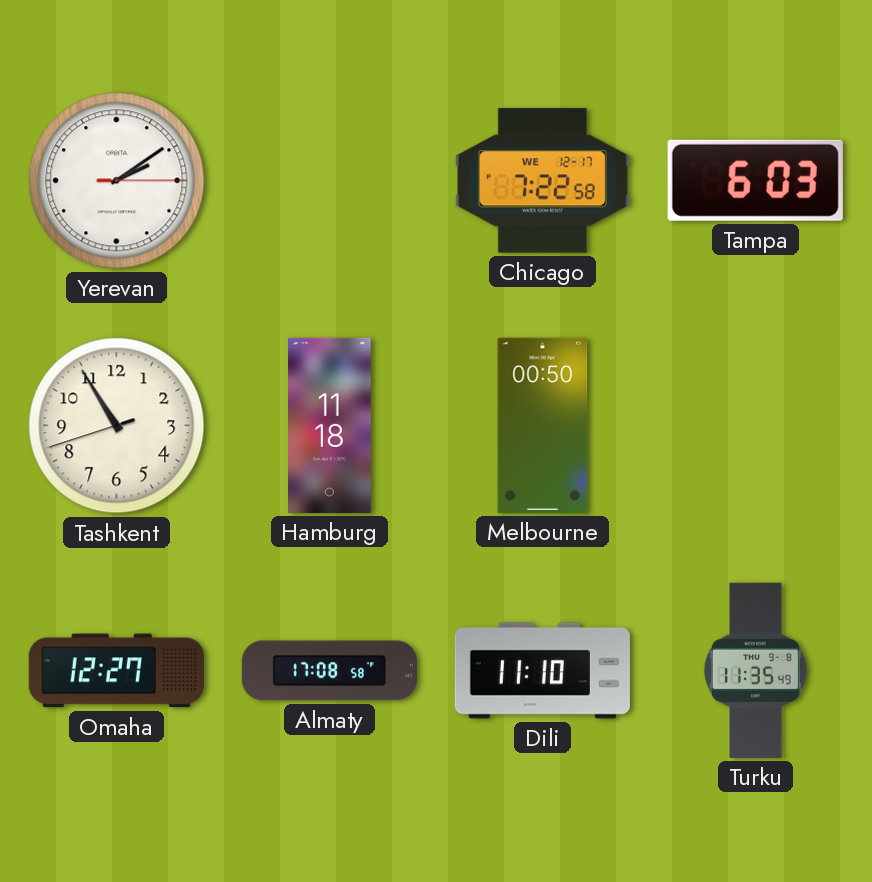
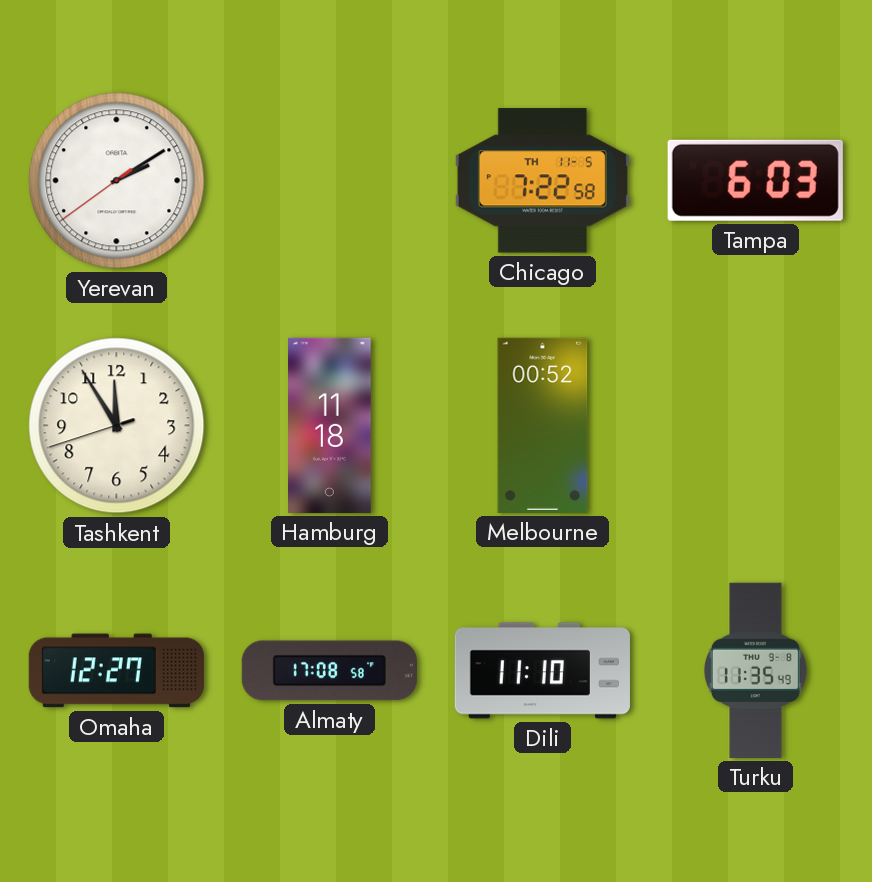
Yerevan: 2:09:15 -> 2:09:39
Chicago date: WE 12-17 -> TH 11-5
Tashkent: 10:54 -> 11:54
Melbourne: 00:50 -> 00:52
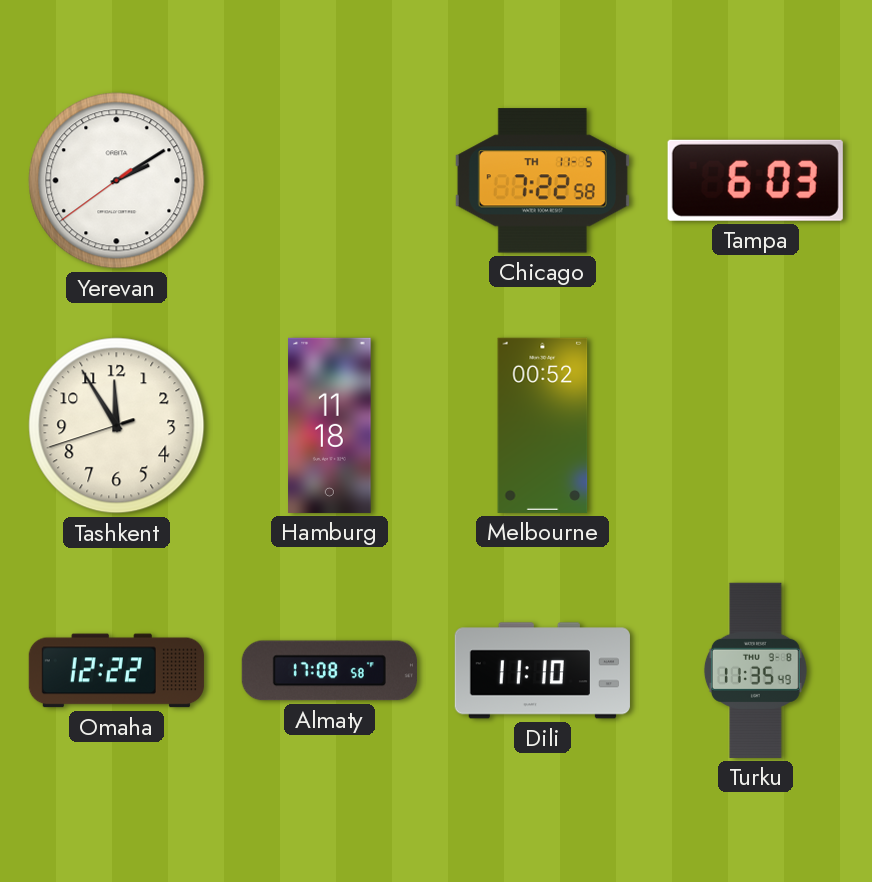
Omaha: 12:27 -> 12:22
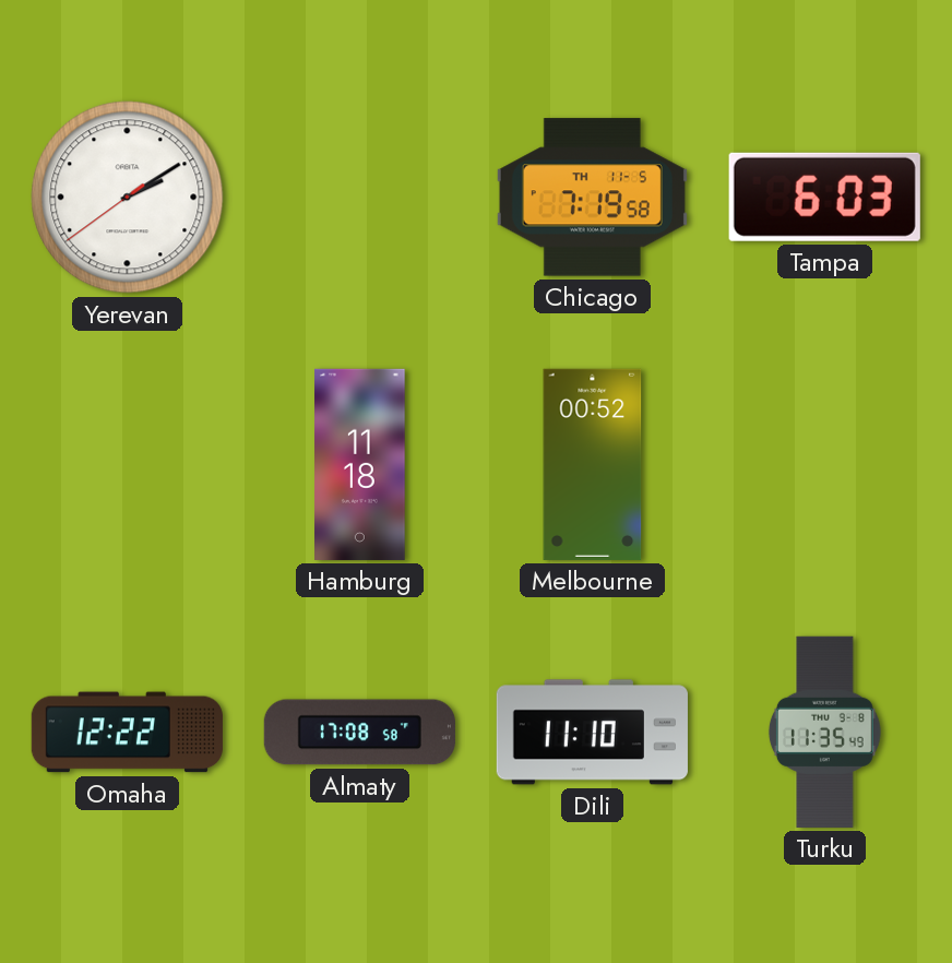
Chicago: 7:22 -> 7:19
Tashkent: 11:54 -> none
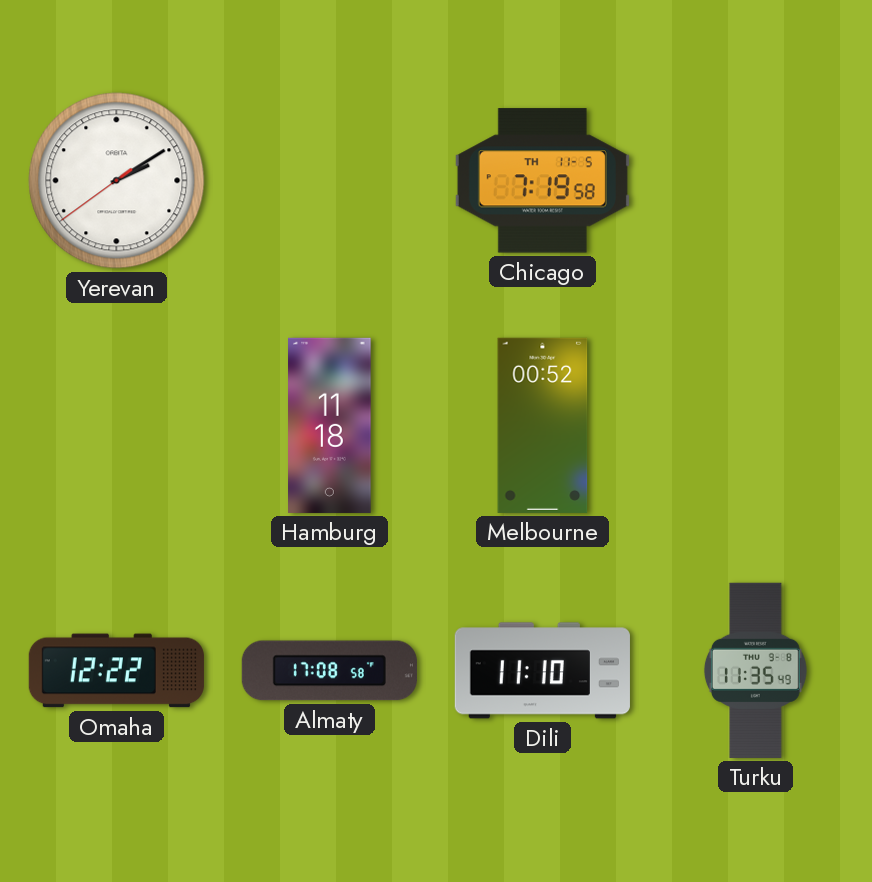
Tampa: 6:03 -> none
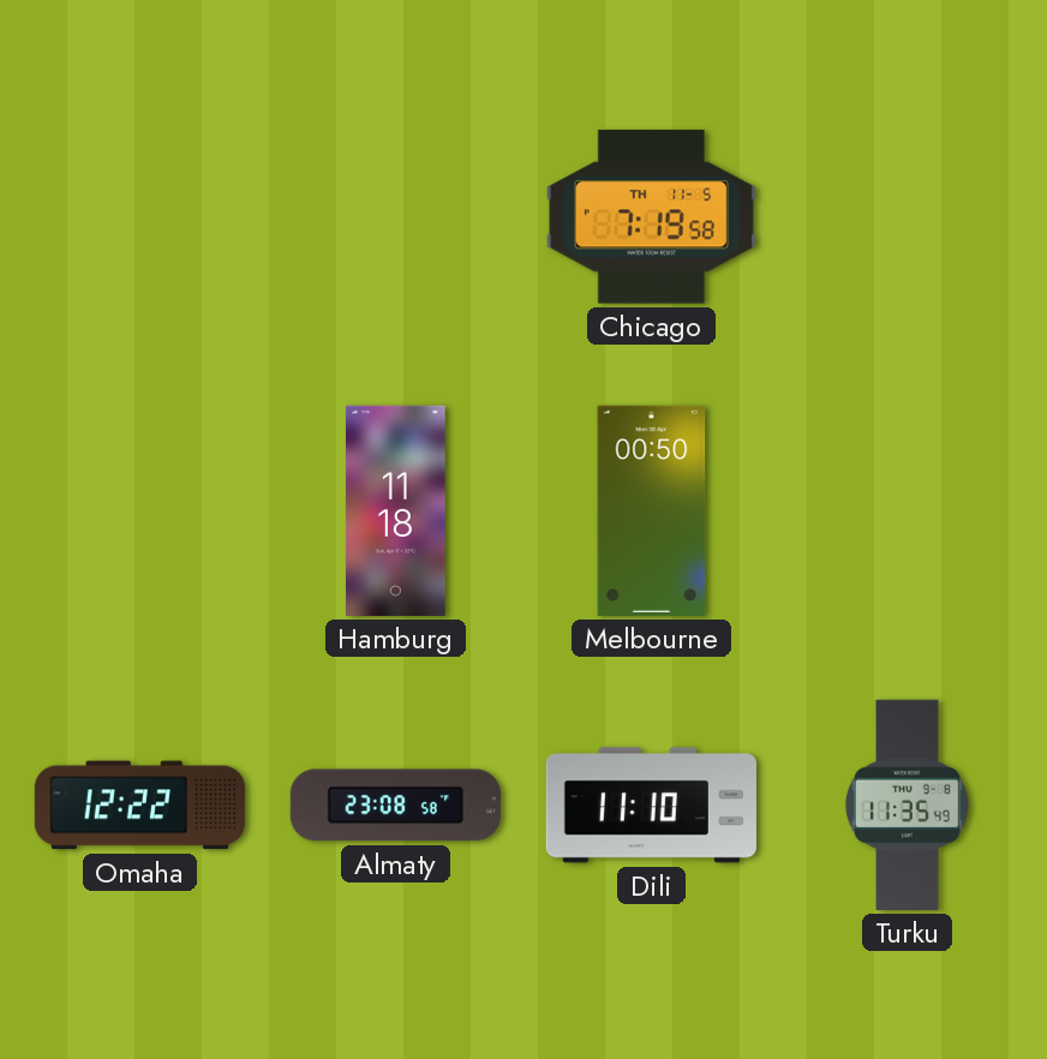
Yerevan: 2:09 -> none
Melbourne: 00:52 -> 00:50
Almaty: 17:08 -> 23:08
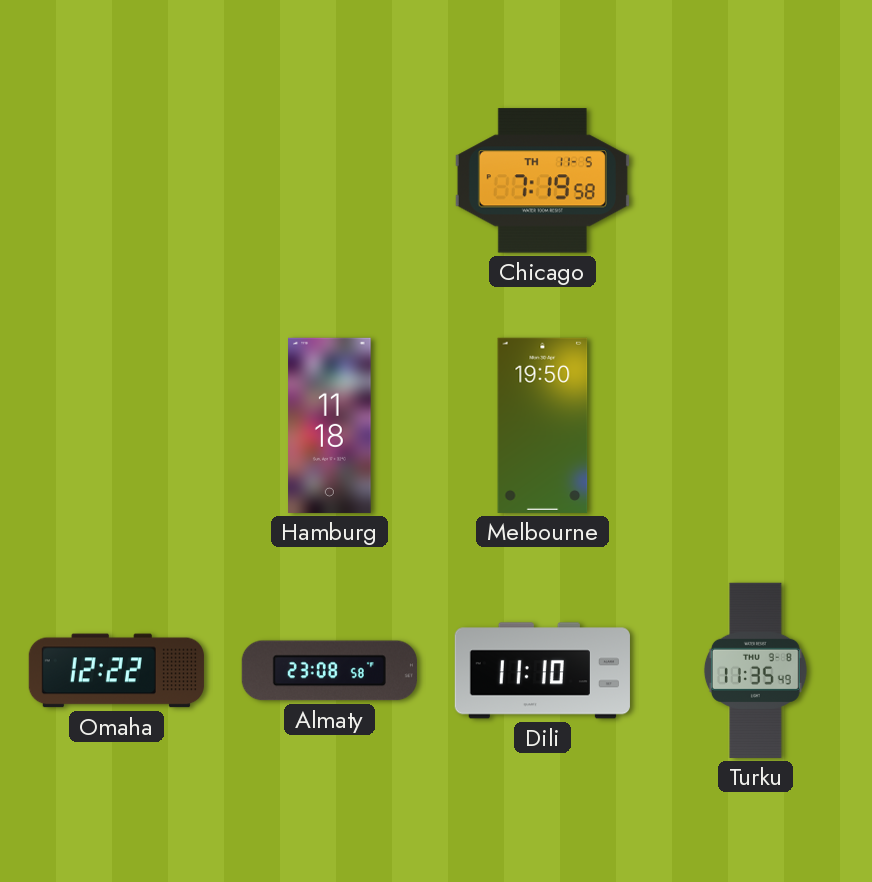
Melbourne: 00:50 -> 19:50
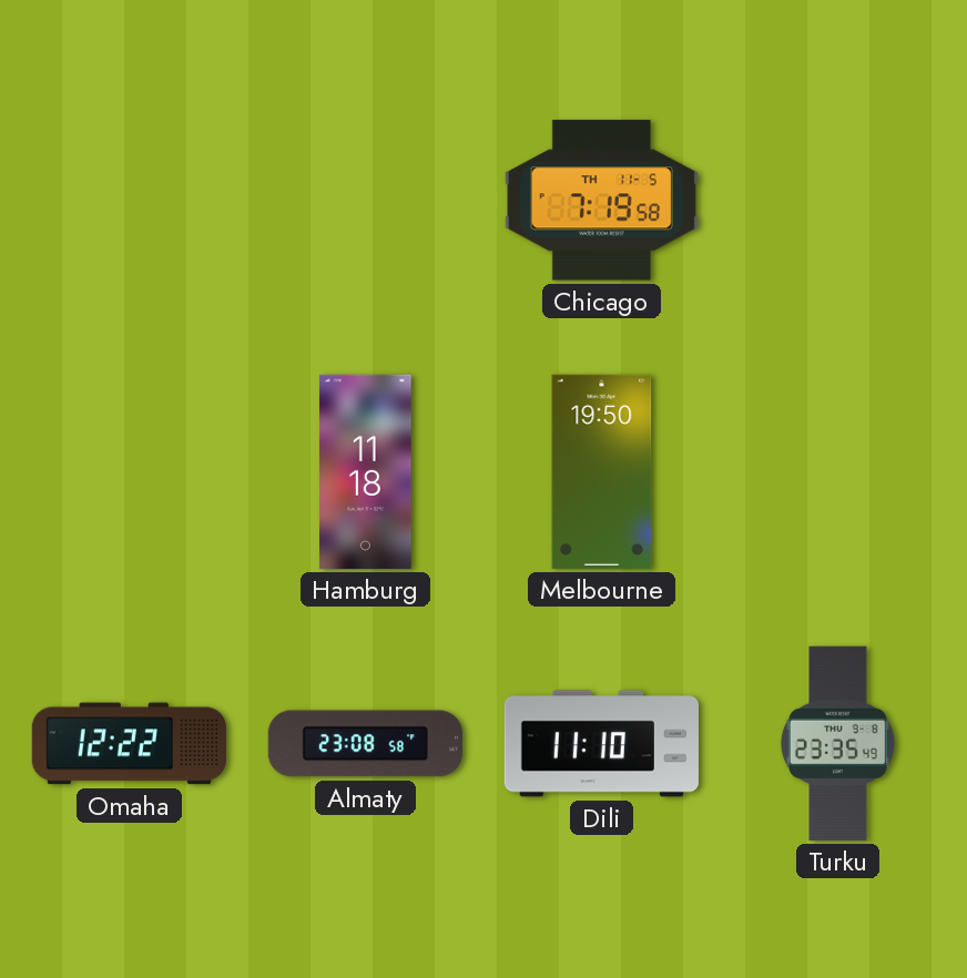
Turku: 11:35 -> 23:35
